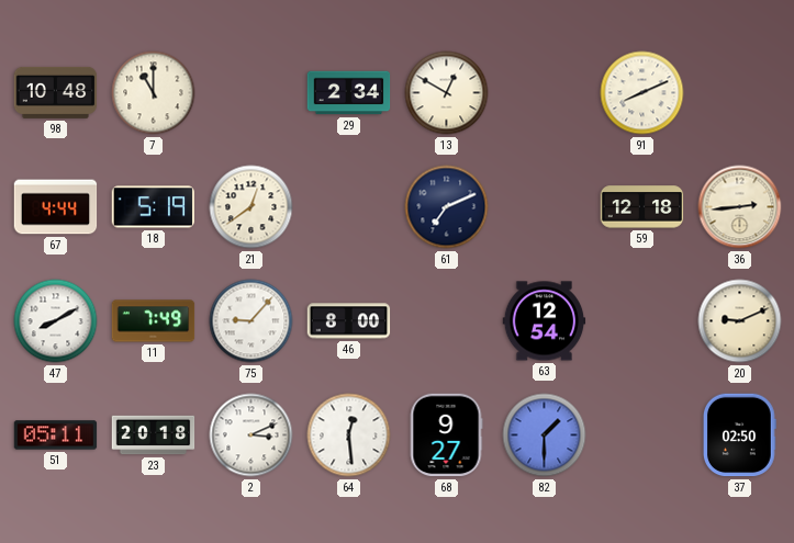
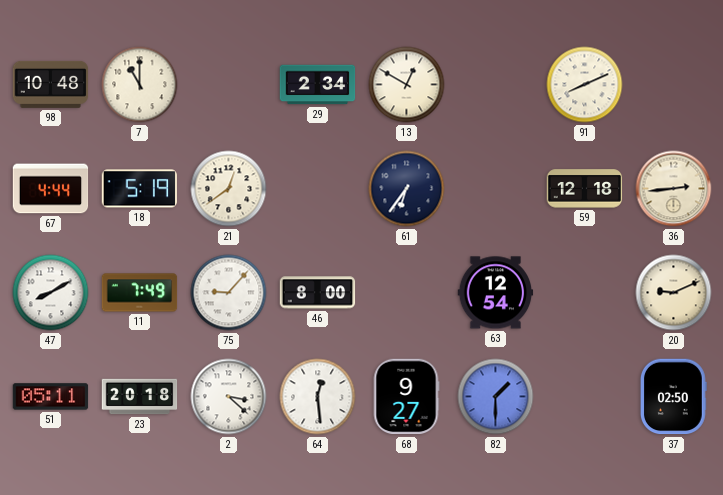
61: 7:11 -> 6:36
2: 3:11 -> 3:22
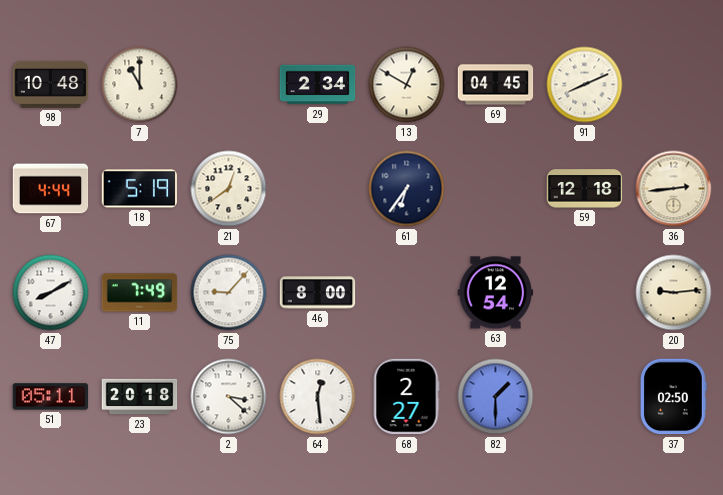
69: none -> 04:45
20: 9:11 -> 9:14
68: 9:27 -> 2:27
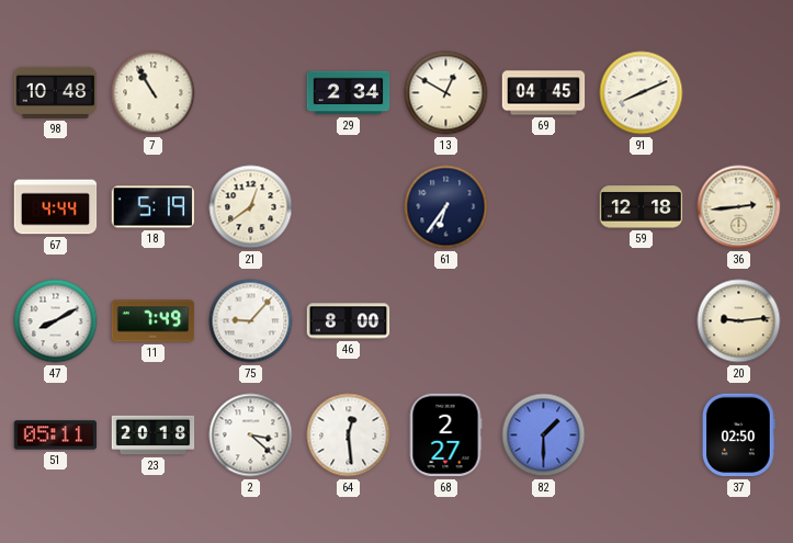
7: 11:00 -> 10:55
63: 12:54 -> none
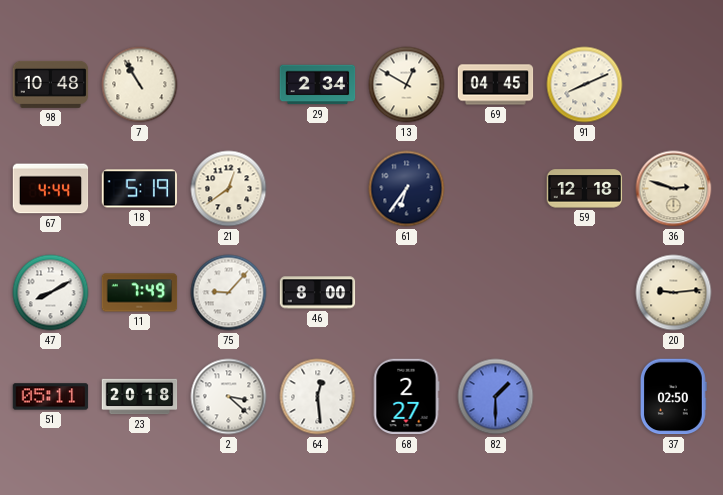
36: 2:44 -> 2:48
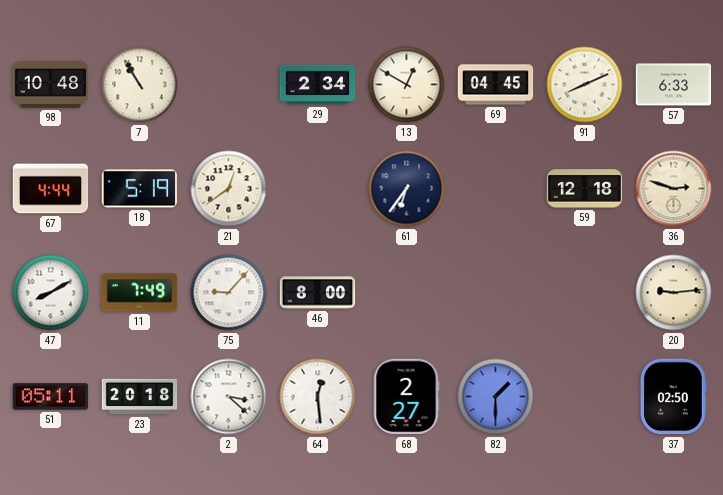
57: none -> 6:33
